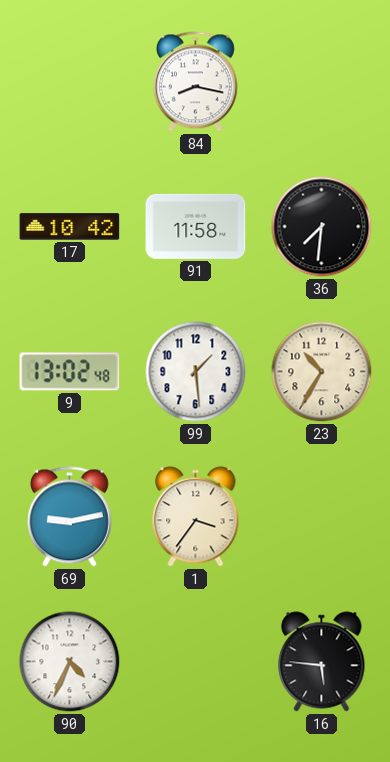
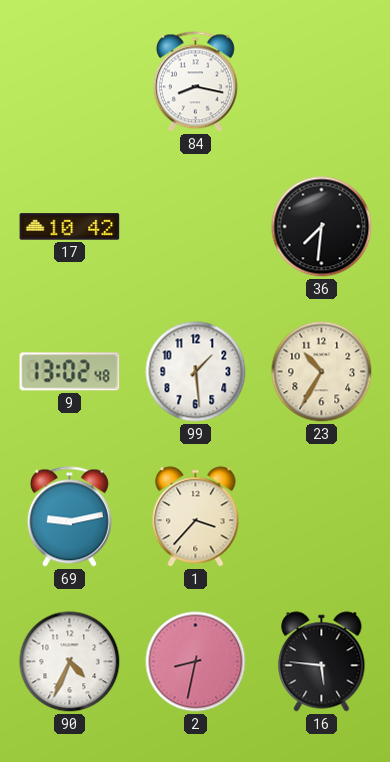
91: 11:58 -> none
1: 3:36 -> 3:37
2: none -> 8:32
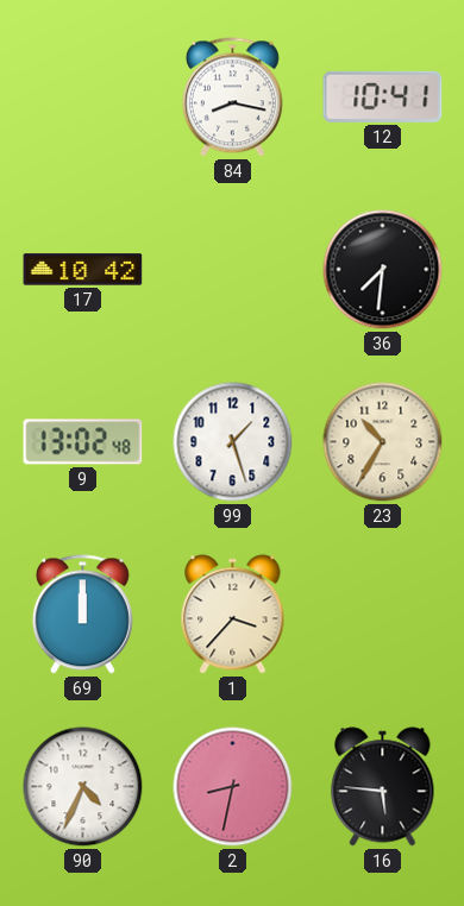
12: none -> 10:41
99: 1:29 -> 1:27
69: 9:13 -> 12:00
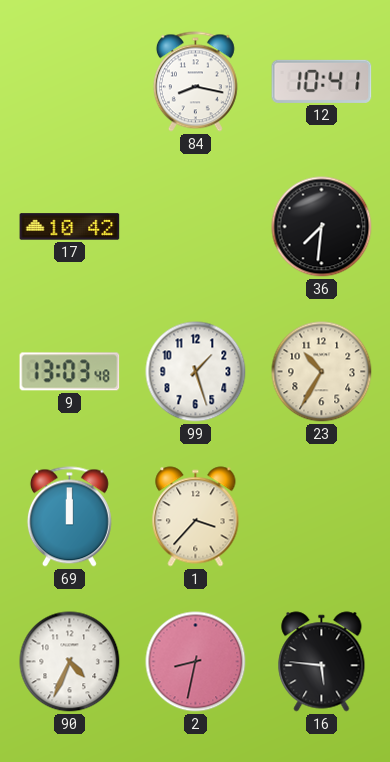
9: 13:02 -> 13:03
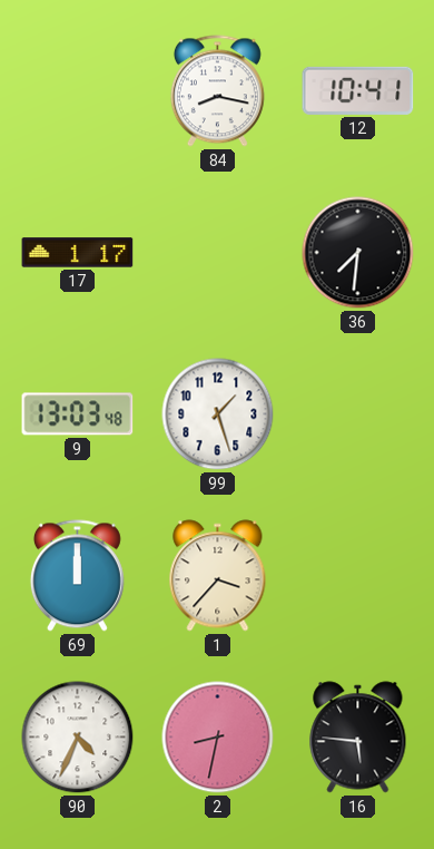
17: 10:42 -> 1:17
23: 10:35 -> none
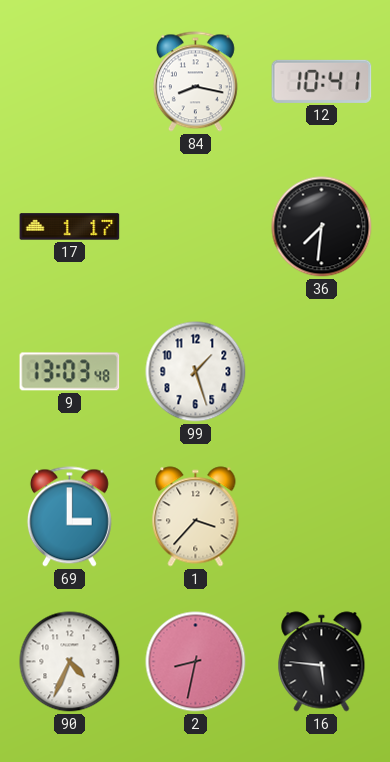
69: 12:00 -> 3:00
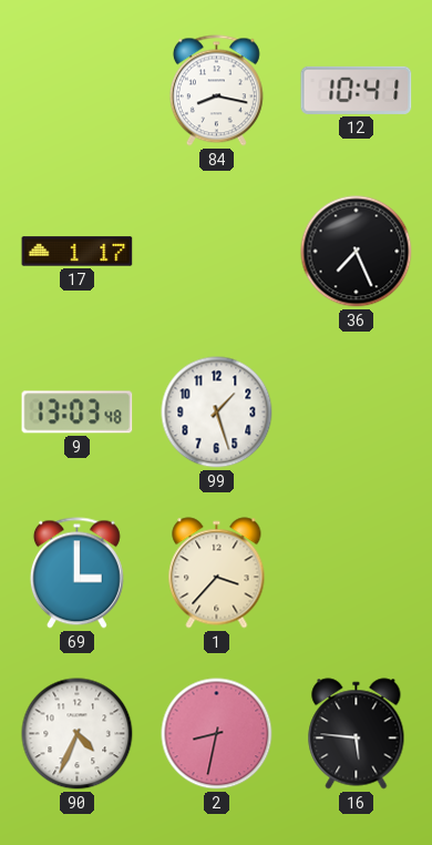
36: 7:31 -> 7:26
